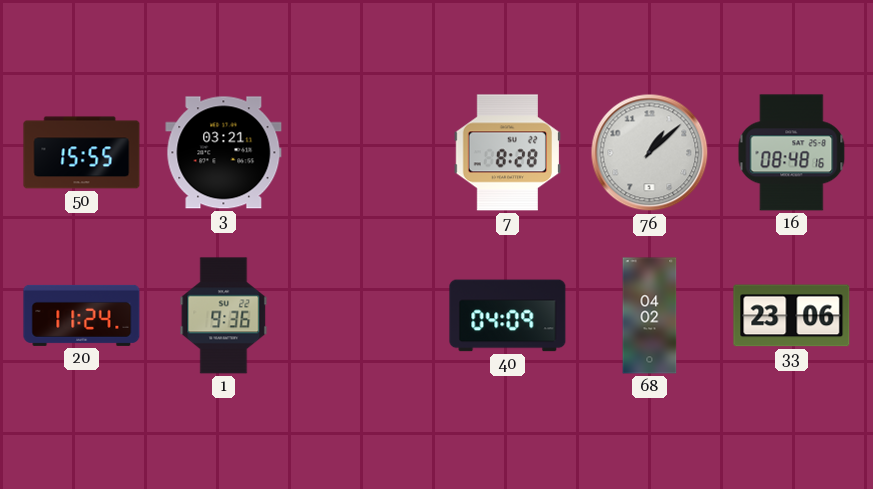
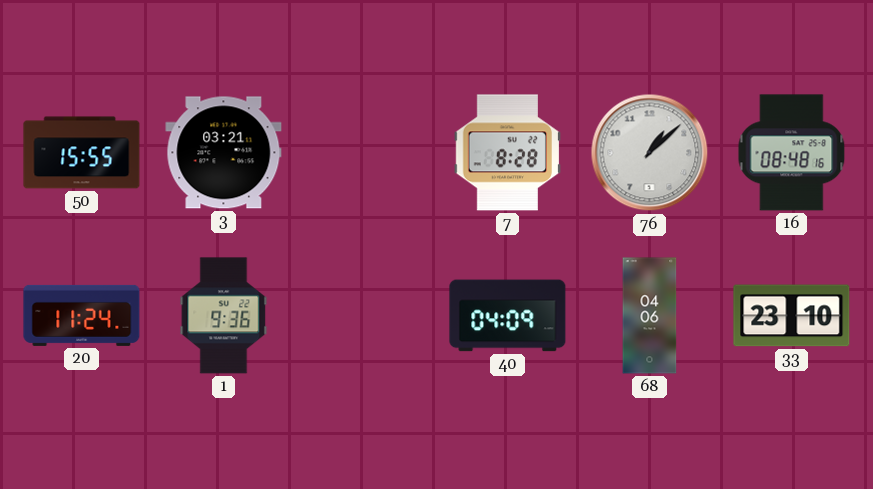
68: 04:02 -> 04:06
33: 23:06 -> 23:10
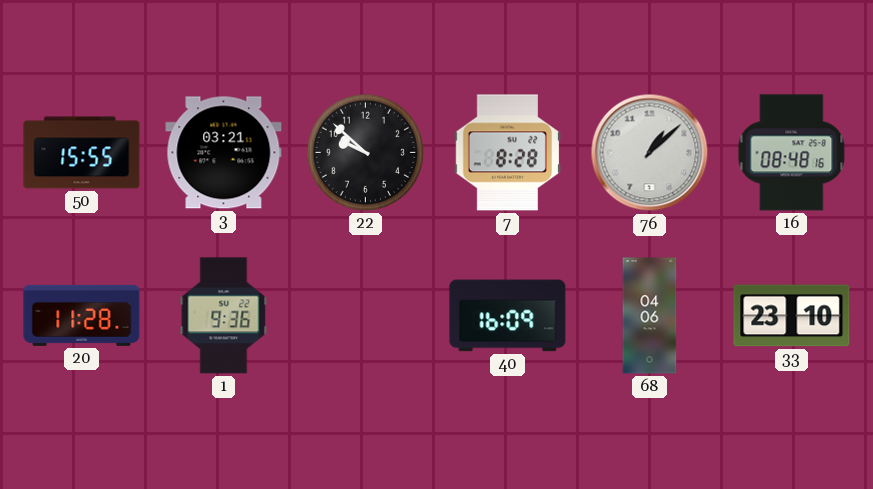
22: none -> 9:52
20: 11:24 -> 11:28
40: 04:09 -> 16:09
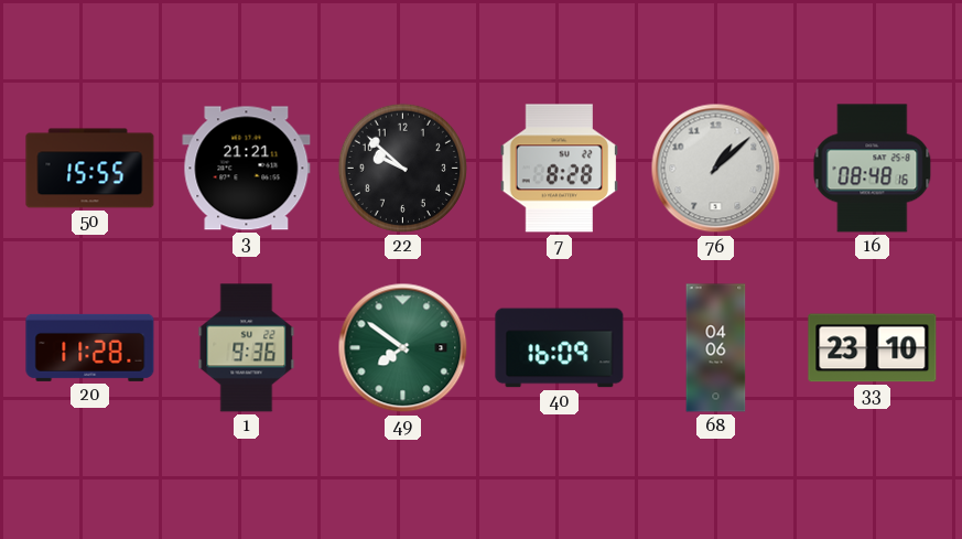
3: 03:21 -> 21:21
49: none -> 7:51
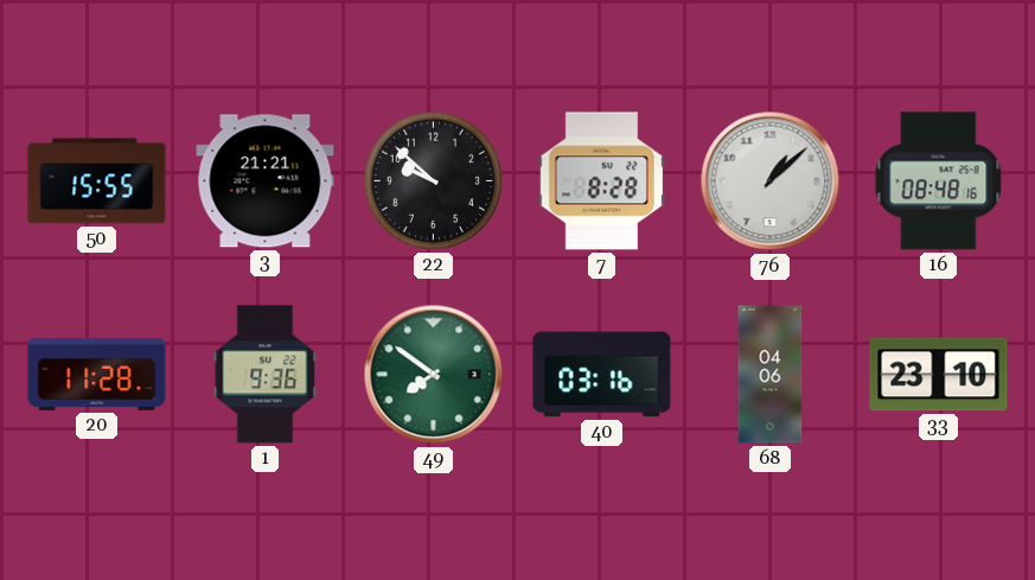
40: 16:09 -> 03:16
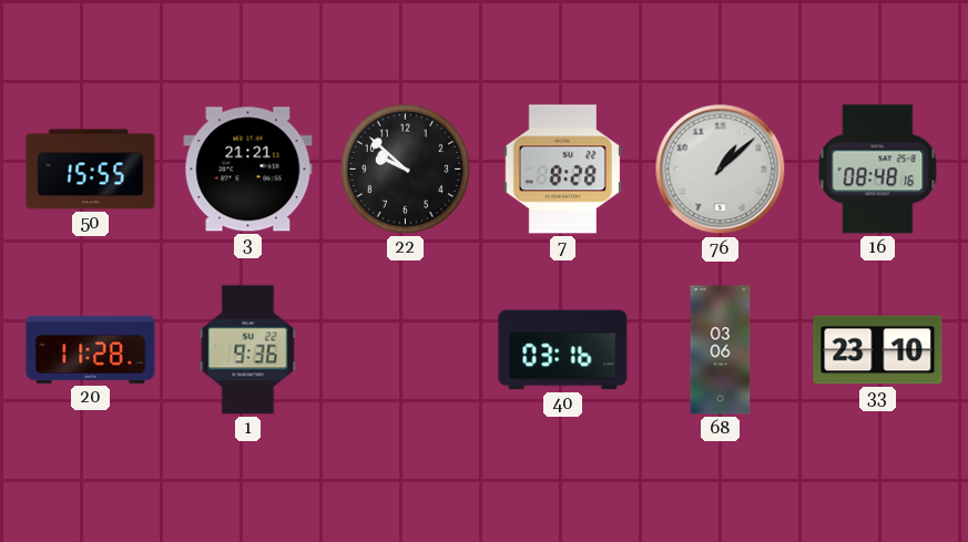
49: 7:51 -> none
68: 04:06 -> 03:06
